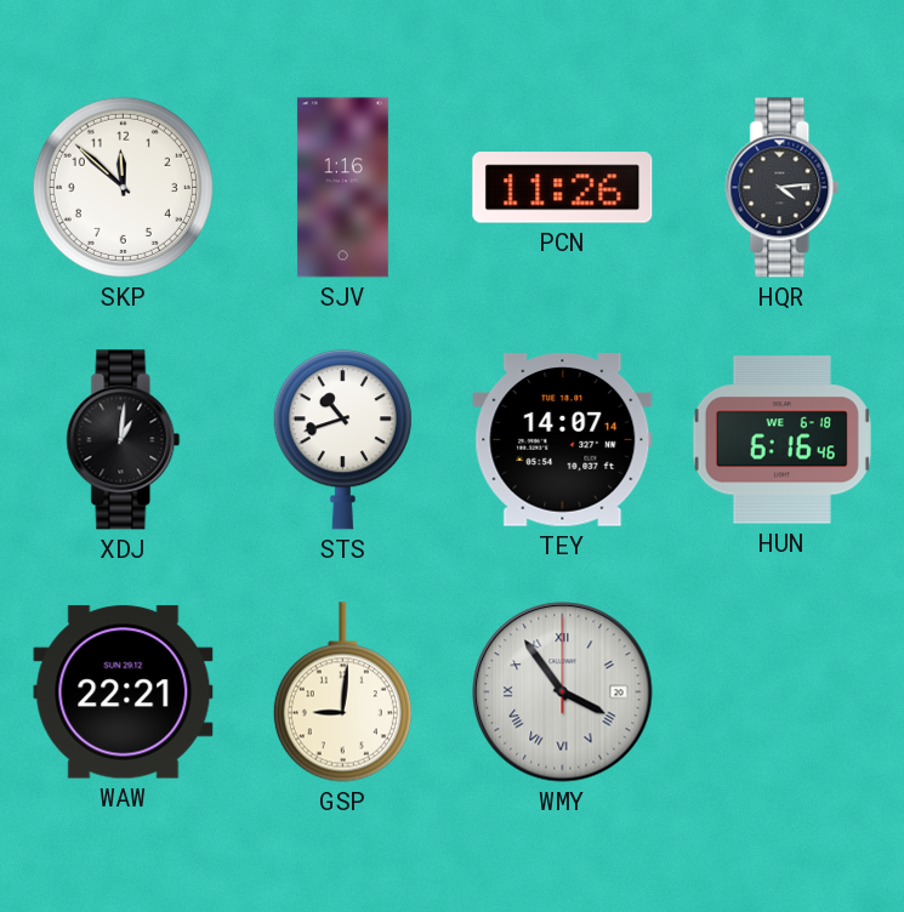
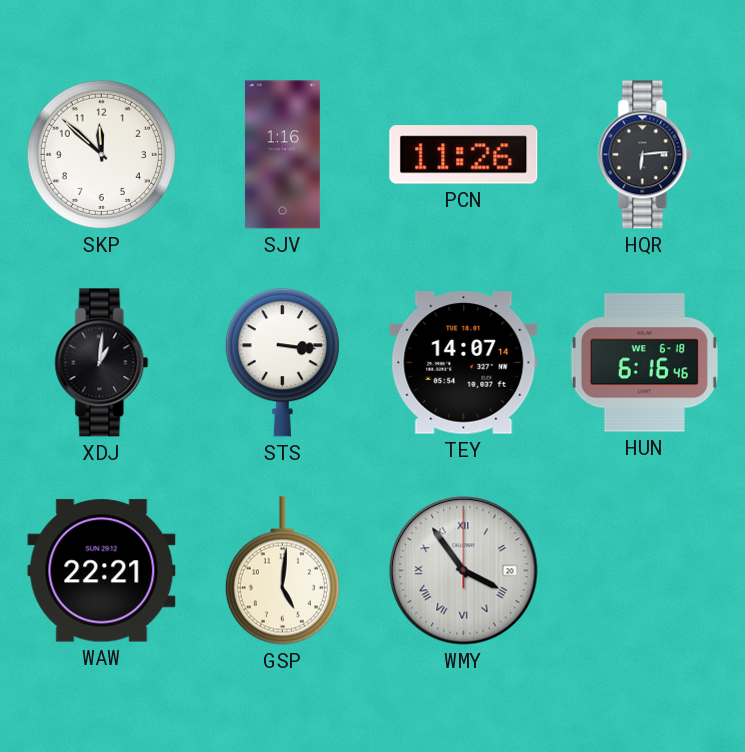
HQR: 4:14 -> 6:14
STS: 10:42 -> 3:16
GSP: 9:01 -> 5:01
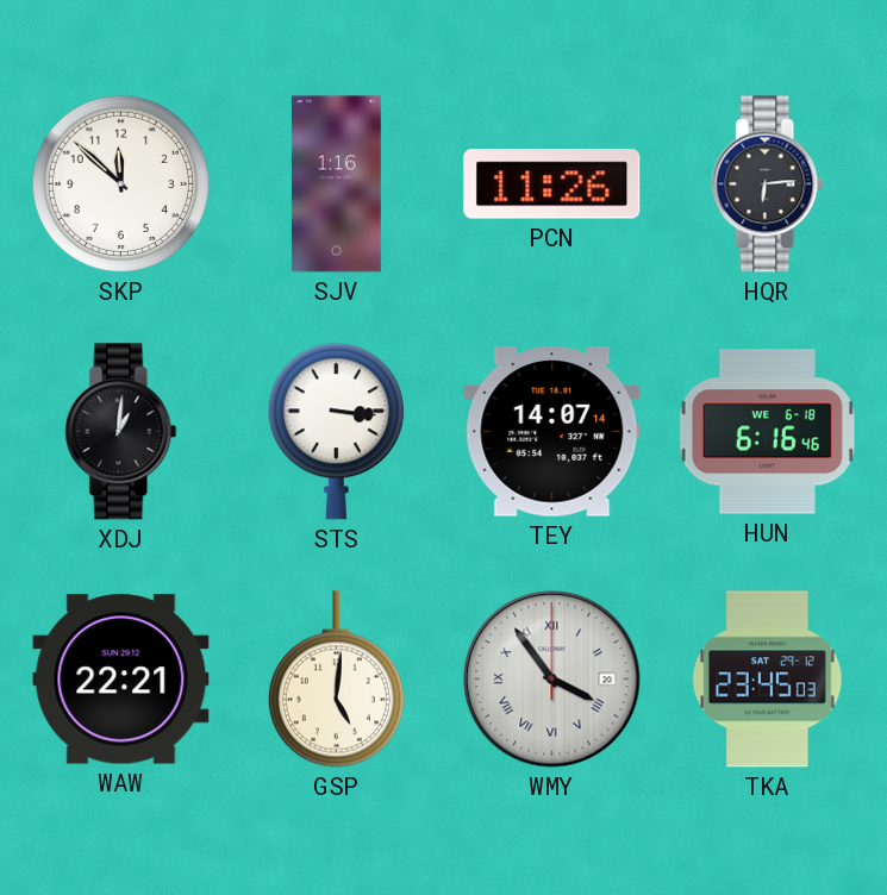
TKA: none -> 23:45
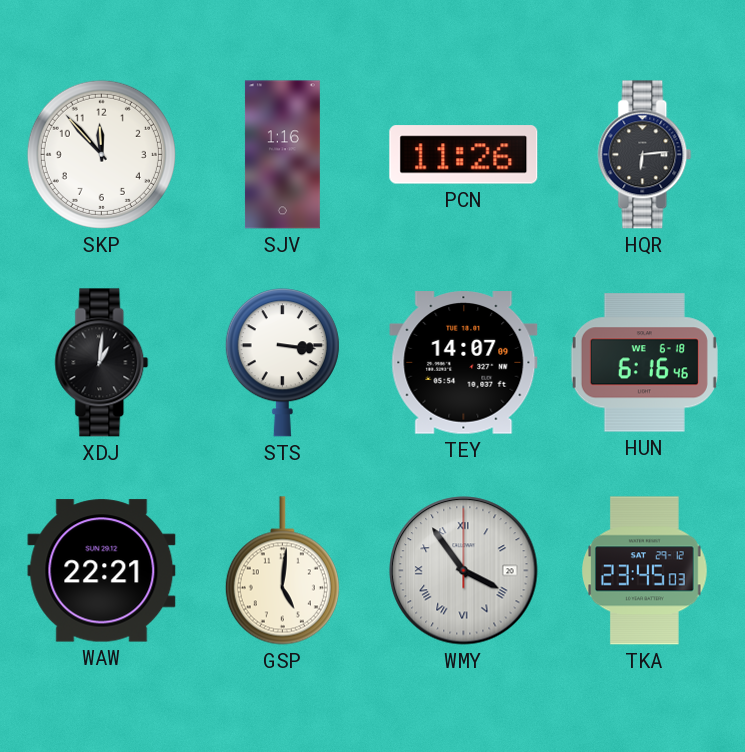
SKP: 11:52 -> 11:53
TEY: 14:07:14 -> 14:07:09
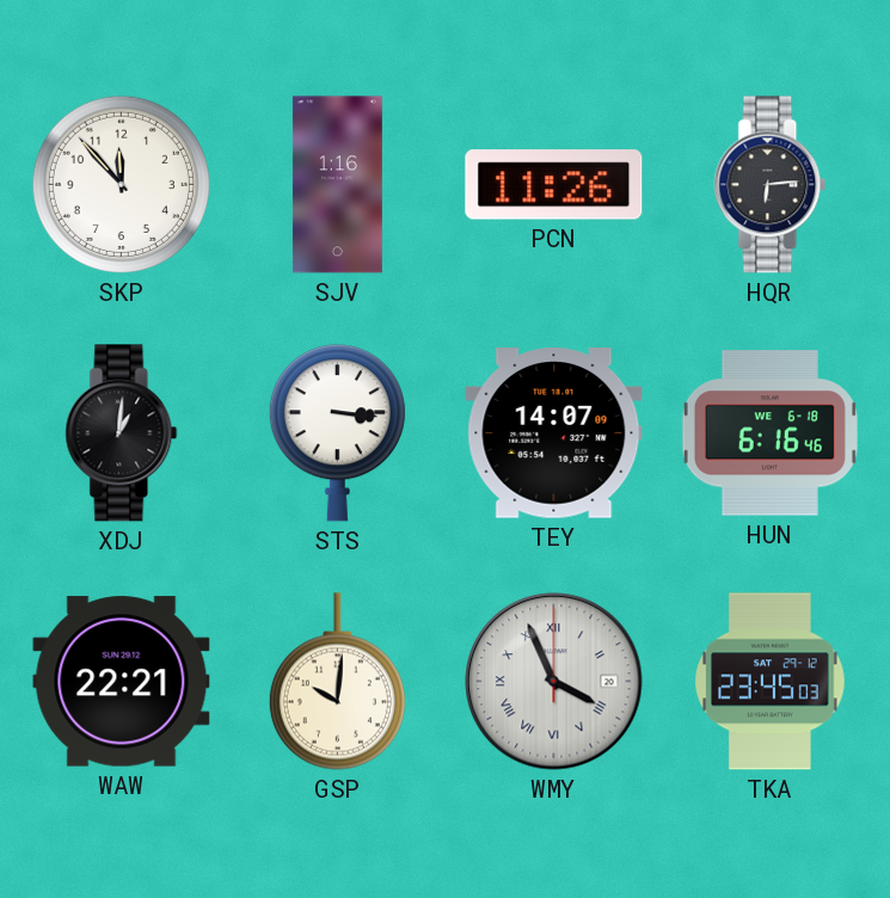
GSP: 5:01 -> 10:01
WMY: 3:54 -> 3:56
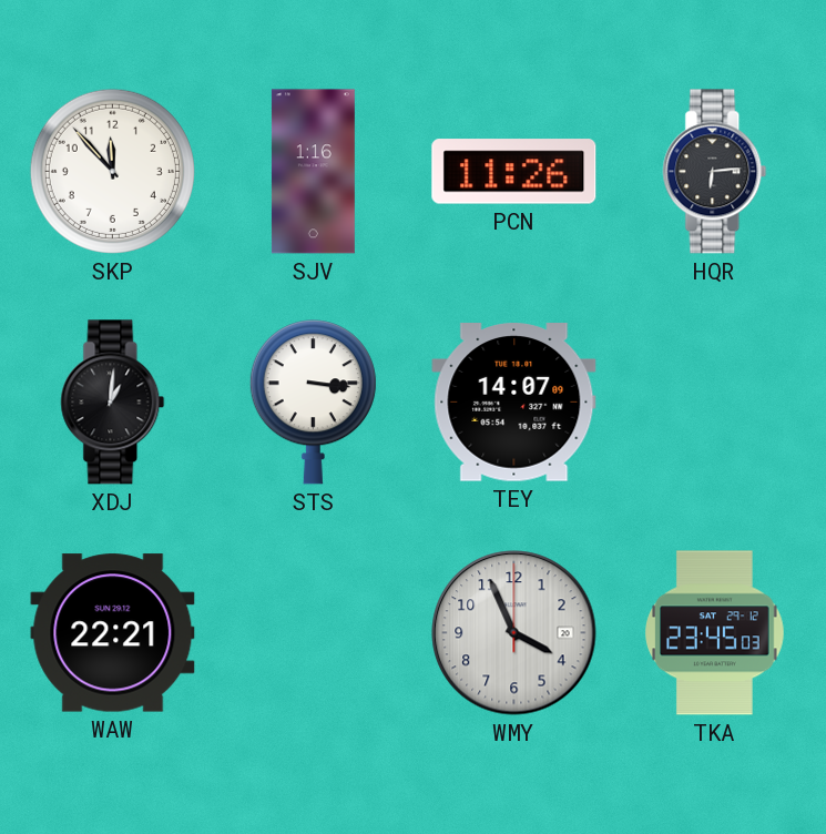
HUN: 6:16 -> none
GSP: 10:01 -> none
WMY numerals: Roman -> Arabic
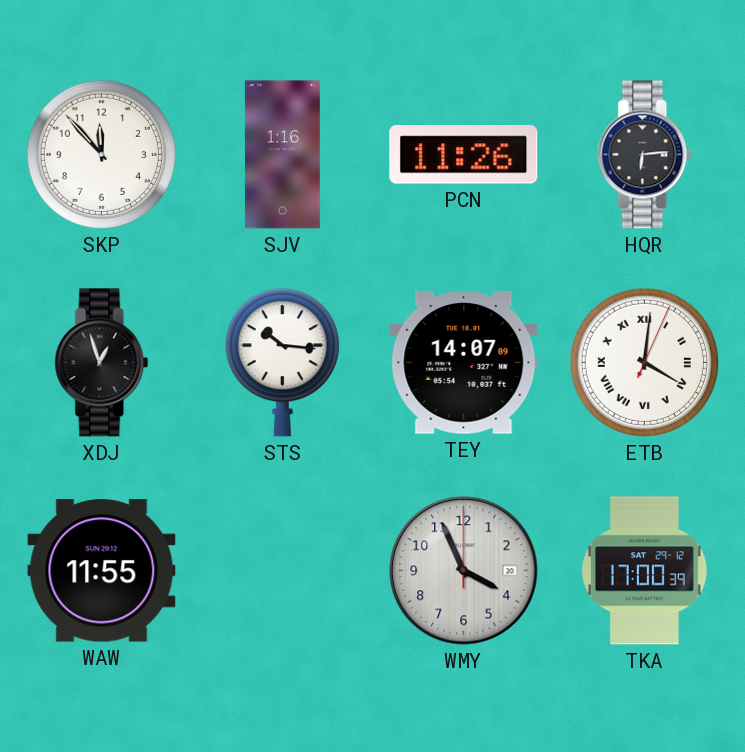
XDJ: 1:01 -> 12:57
STS: 3:16 -> 10:16
ETB: none -> 4:01
WAW: 22:21 -> 11:55
TKA: 23:45 -> 17:00
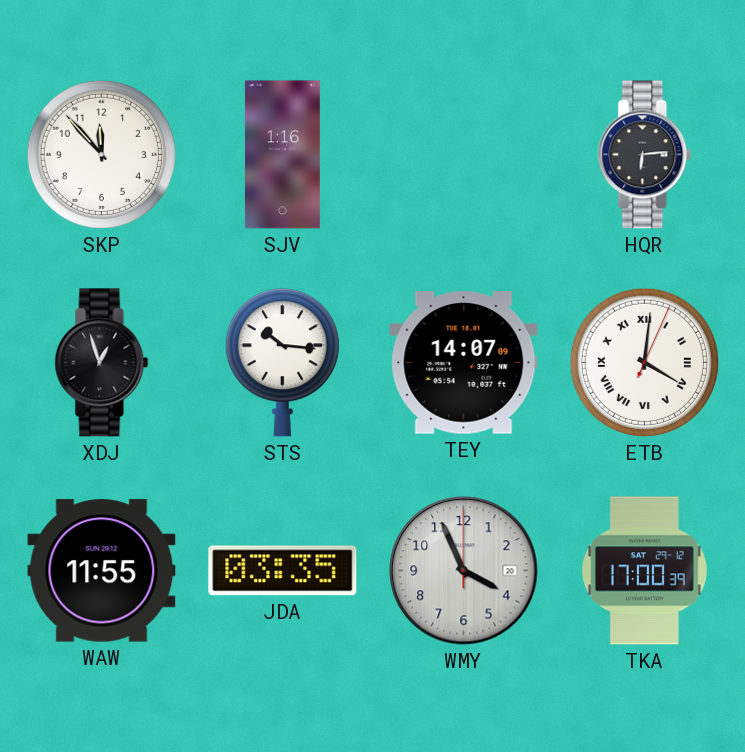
PCN: 11:26 -> none
JDA: none -> 03:35
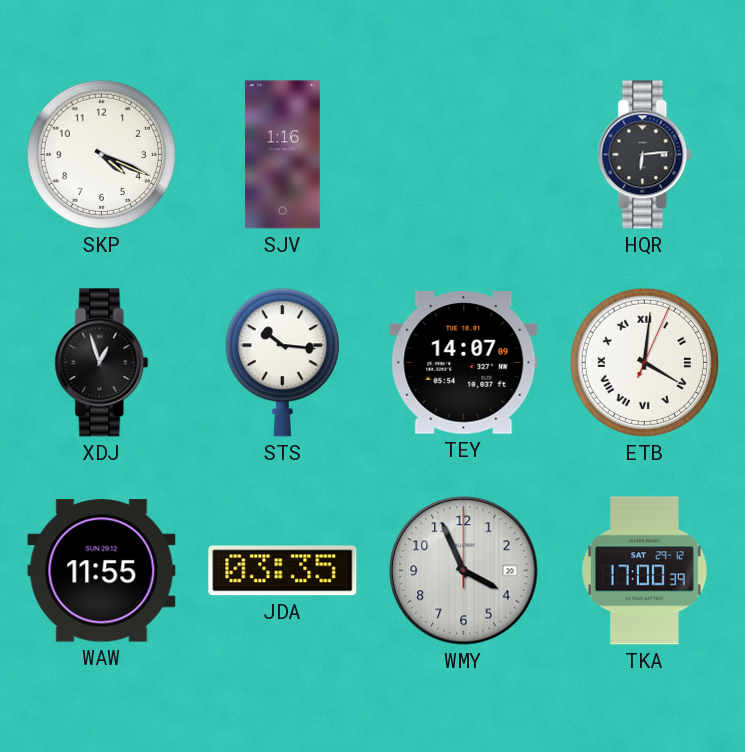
SKP: 11:53 -> 4:19
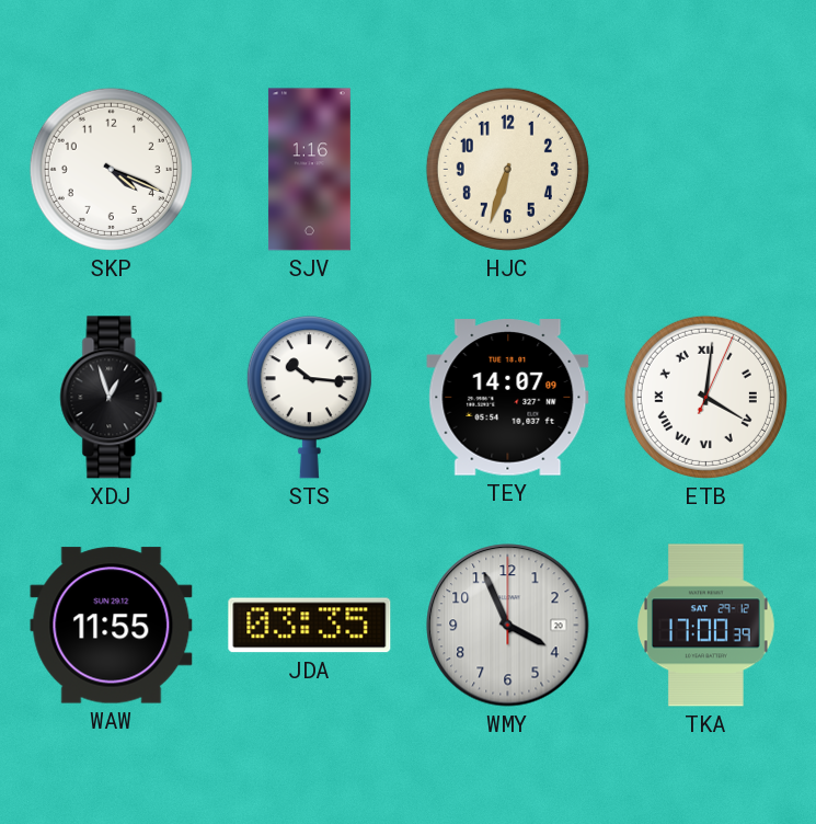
HJC: none -> 6:33
HQR: 6:14 -> none
